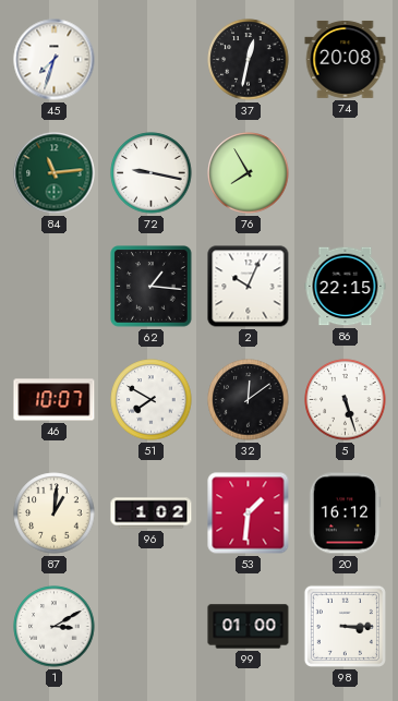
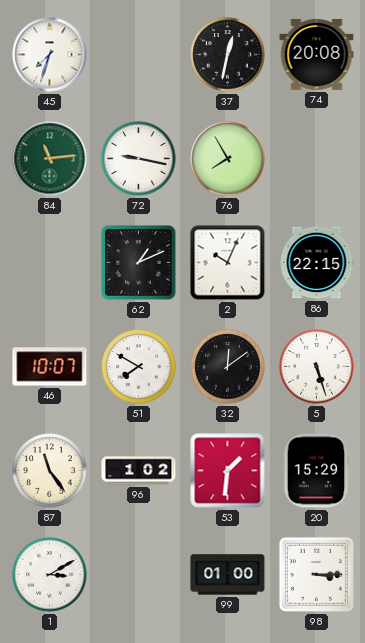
62: 1:16 -> 1:11
87: 1:01 -> 11:24
20: 16:12 -> 15:29
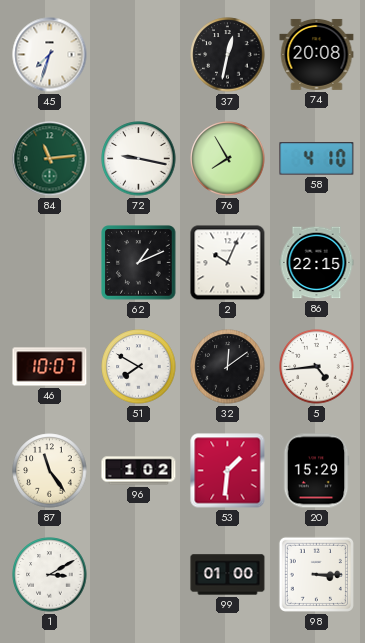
58: none -> 4:10
5: 5:27 -> 4:44
